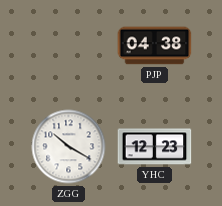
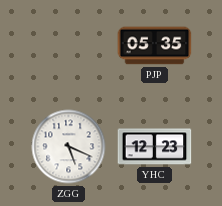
PJP: 04:38 -> 05:35
ZGG: 10:20 -> 5:19
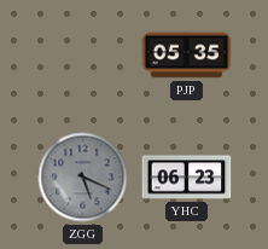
ZGG dial: white -> grey
YHC: 12:23 -> 06:23
